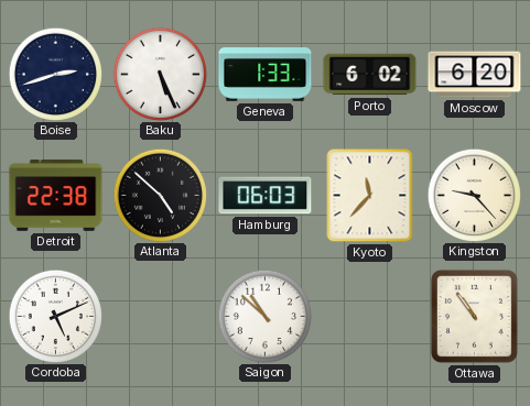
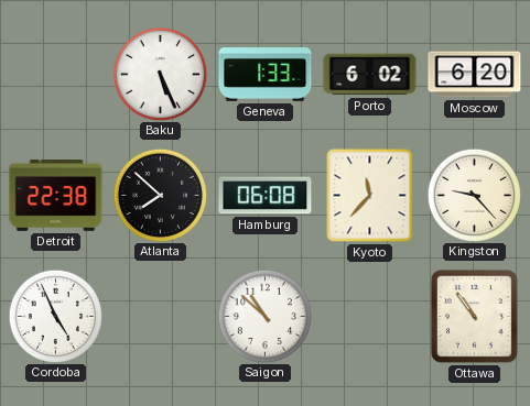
Boise: 2:42 -> none
Atlanta: 4:52 -> 7:52
Hamburg: 06:03 -> 06:08
Cordoba: 5:11 -> 4:56
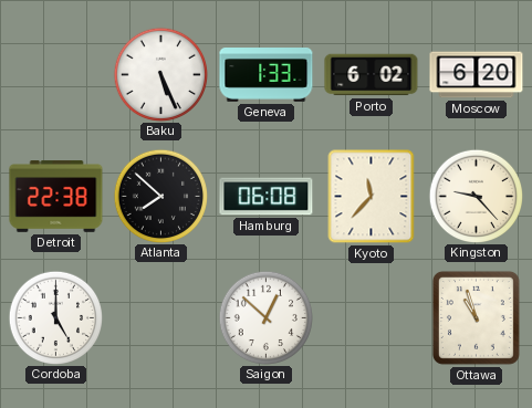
Cordoba: 4:56 -> 5:00
Saigon: 10:52 -> 12:52
Ottawa: 10:54 -> 10:57
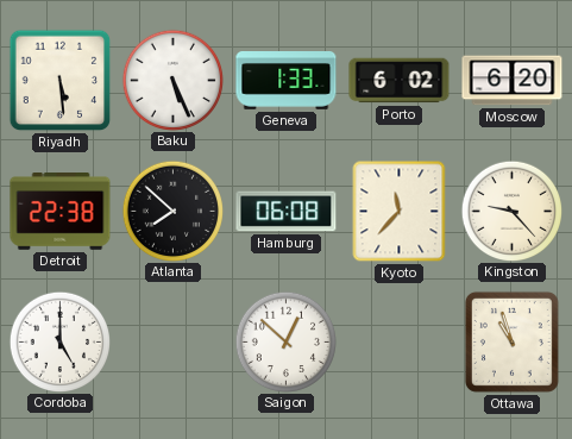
Riyadh: none -> 5:29
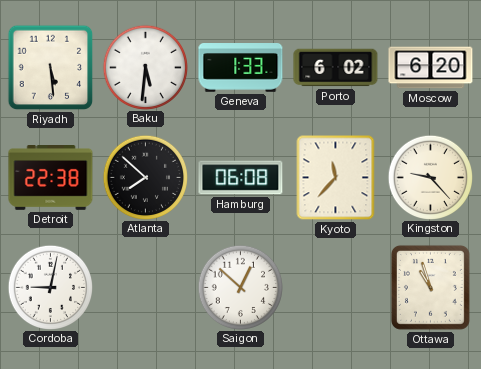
Baku: 5:26 -> 5:31
Cordoba: 5:00 -> 9:02
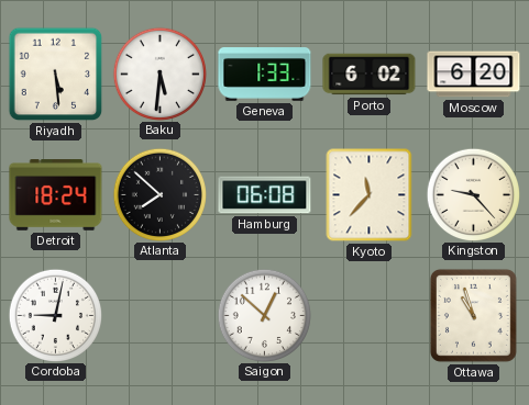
Detroit: 22:38 -> 18:24
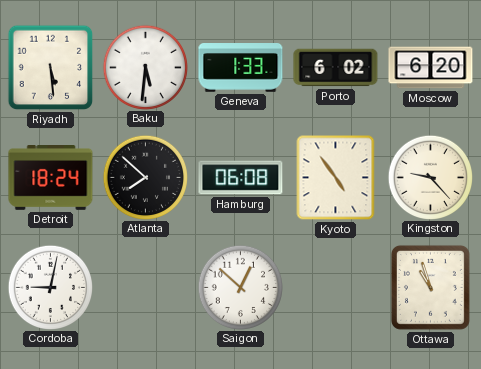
Kyoto: 11:37 -> 4:54
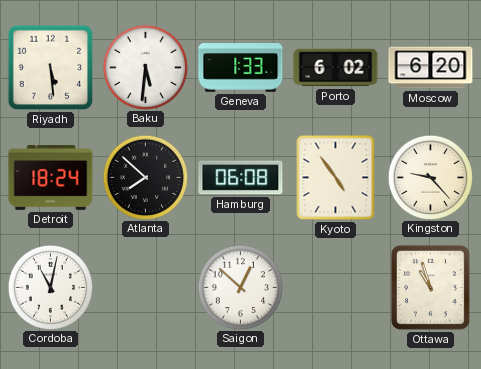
Cordoba: 9:02 -> 11:02
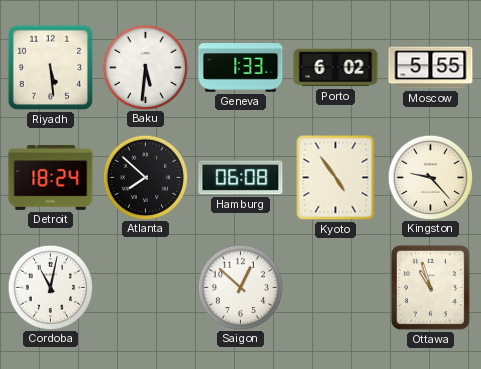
Moscow: 6:20 -> 5:55
